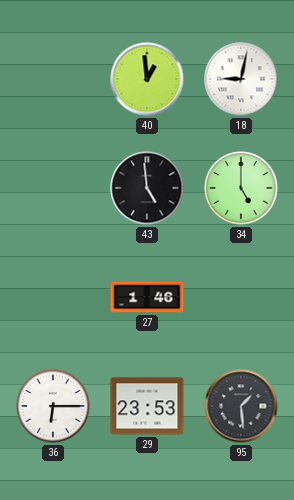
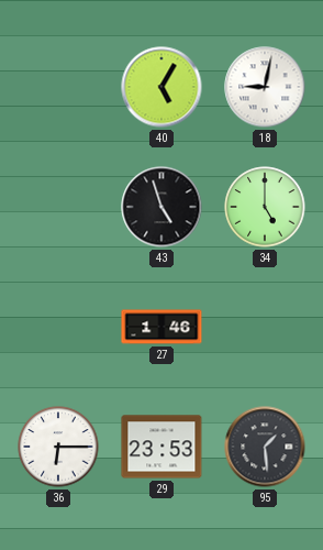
40: 12:59 -> 5:05
43: 4:59 -> 4:57
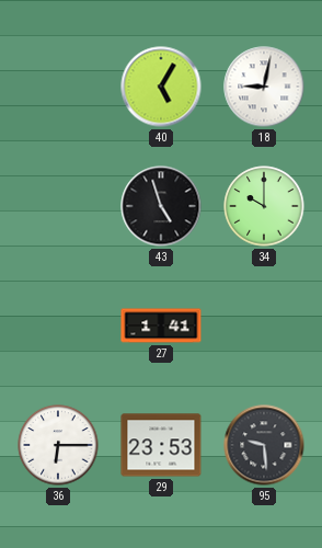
34: 5:00 -> 10:00
27: 1:46 -> 1:41
95: 1:29 -> 9:29
